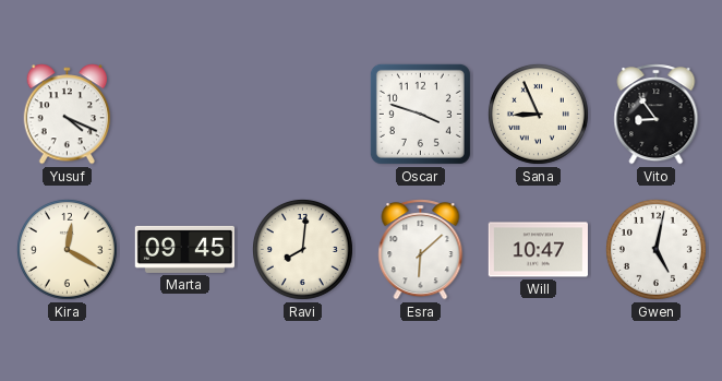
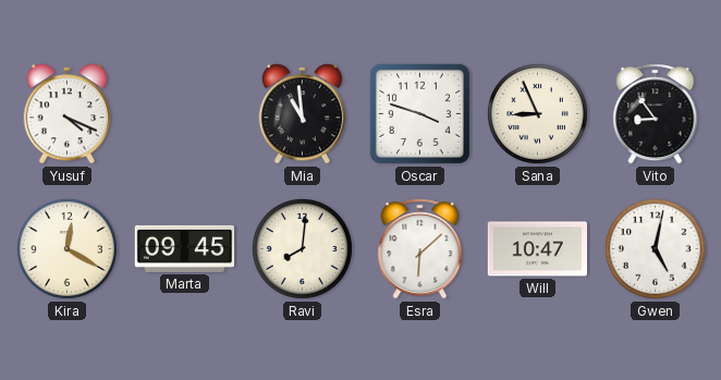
Mia: none -> 10:59
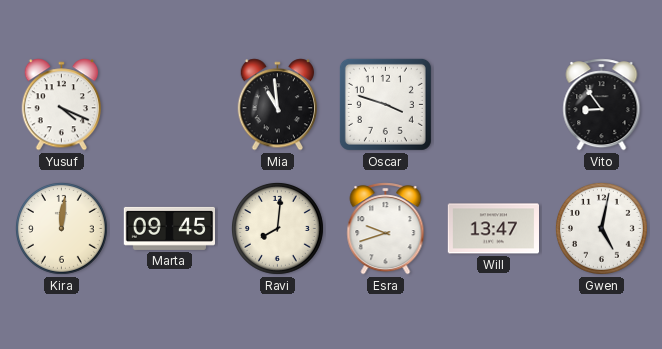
Sana: 8:56 -> none
Kira: 12:20 -> 12:01
Esra: 6:08 -> 9:42
Will: 10:47 -> 13:47
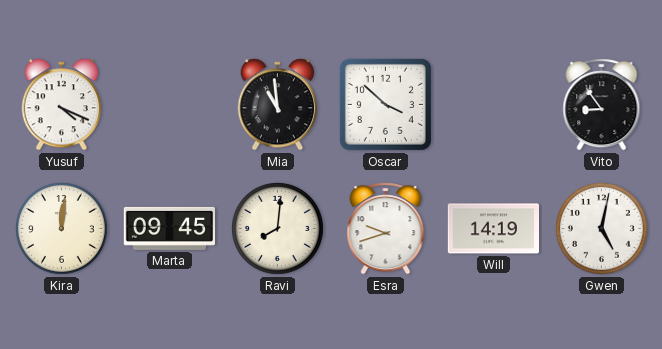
Oscar: 3:48 -> 3:52
Will: 13:47 -> 14:19
